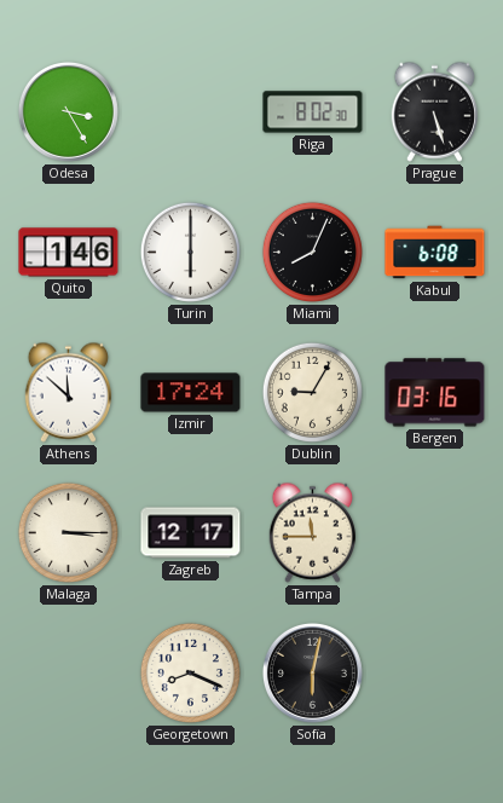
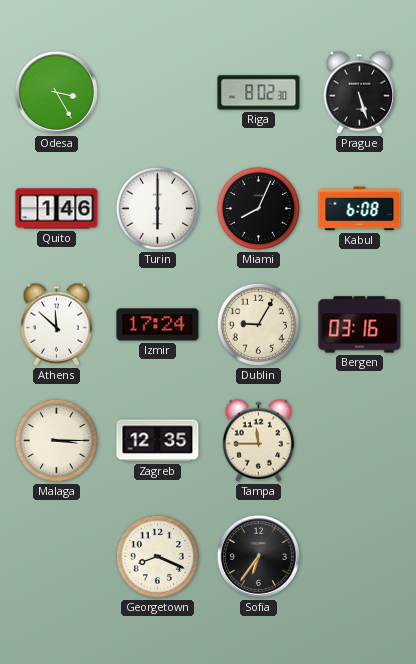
Zagreb: 12:17 -> 12:35
Sofia: 6:02 -> 6:36
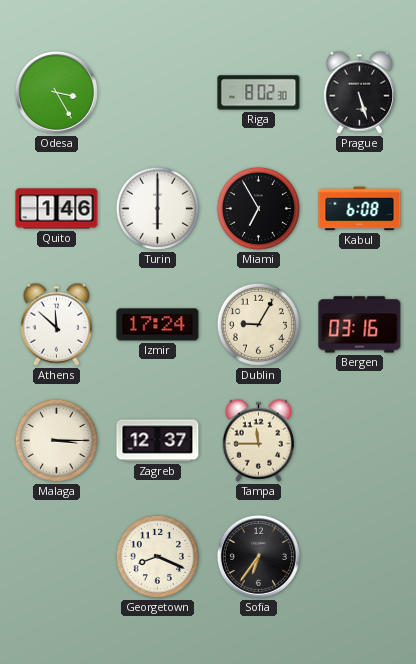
Miami: 8:04 -> 6:55
Zagreb: 12:35 -> 12:37
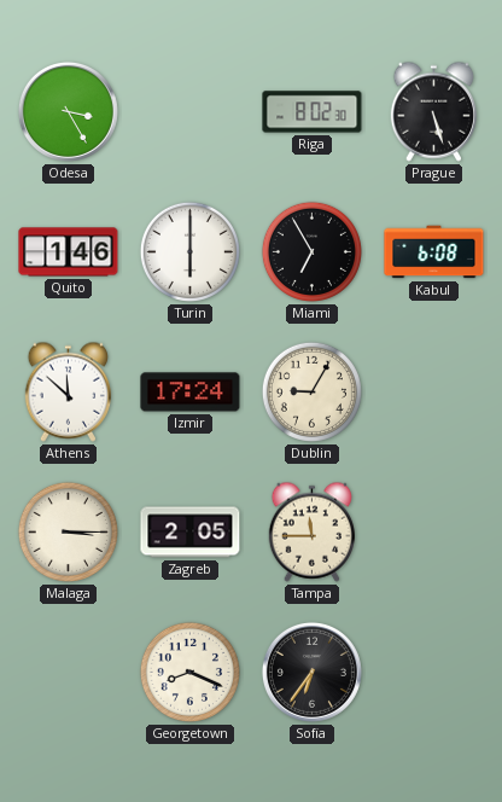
Bergen: 03:16 -> none
Zagreb: 12:37 -> 2:05
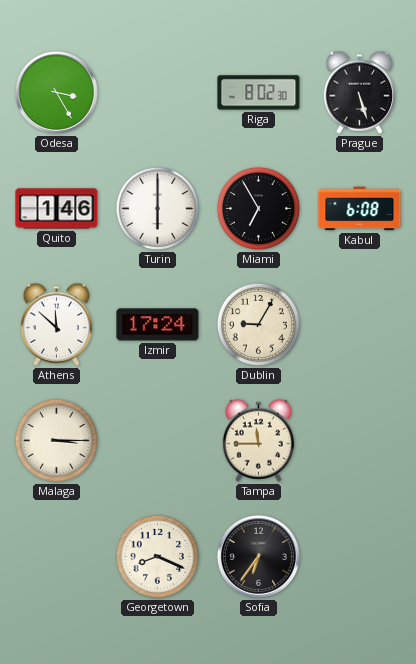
Zagreb: 2:05 -> none
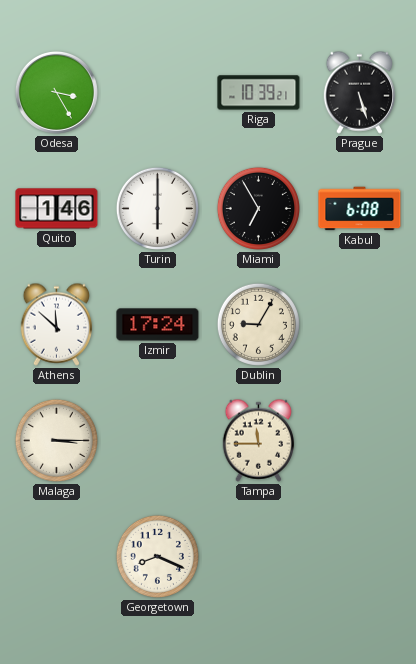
Riga: 8:02 -> 10:39
Sofia: 6:36 -> none
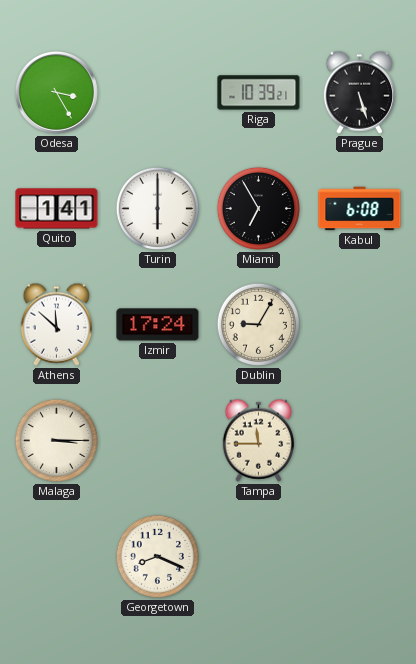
Quito: 1:46 -> 1:41
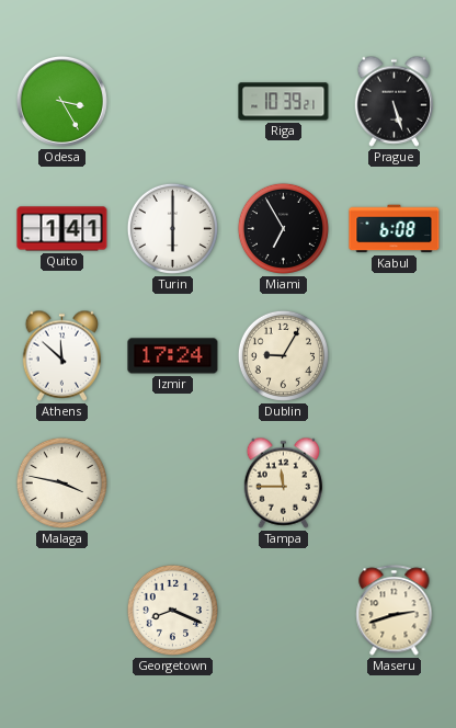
Malaga: 3:15 -> 3:47
Maseru: none -> 2:42
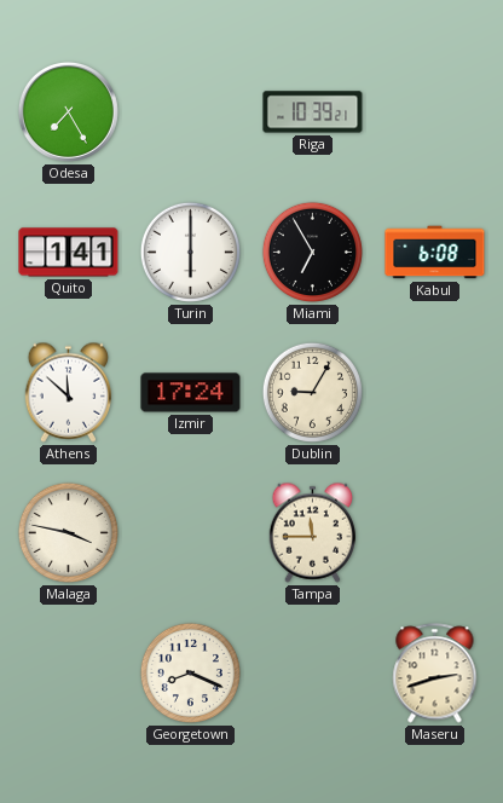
Odesa: 3:25 -> 7:25
Prague: 5:27 -> none
